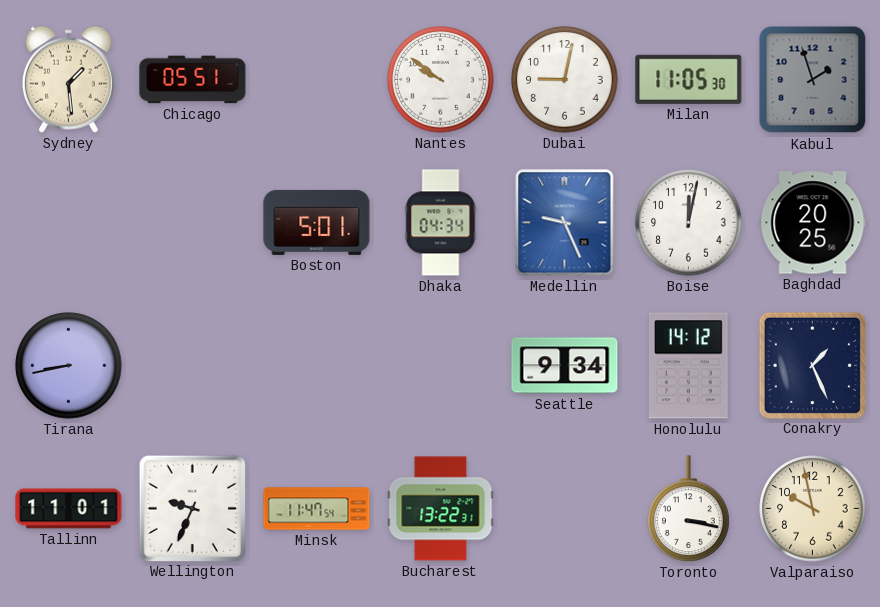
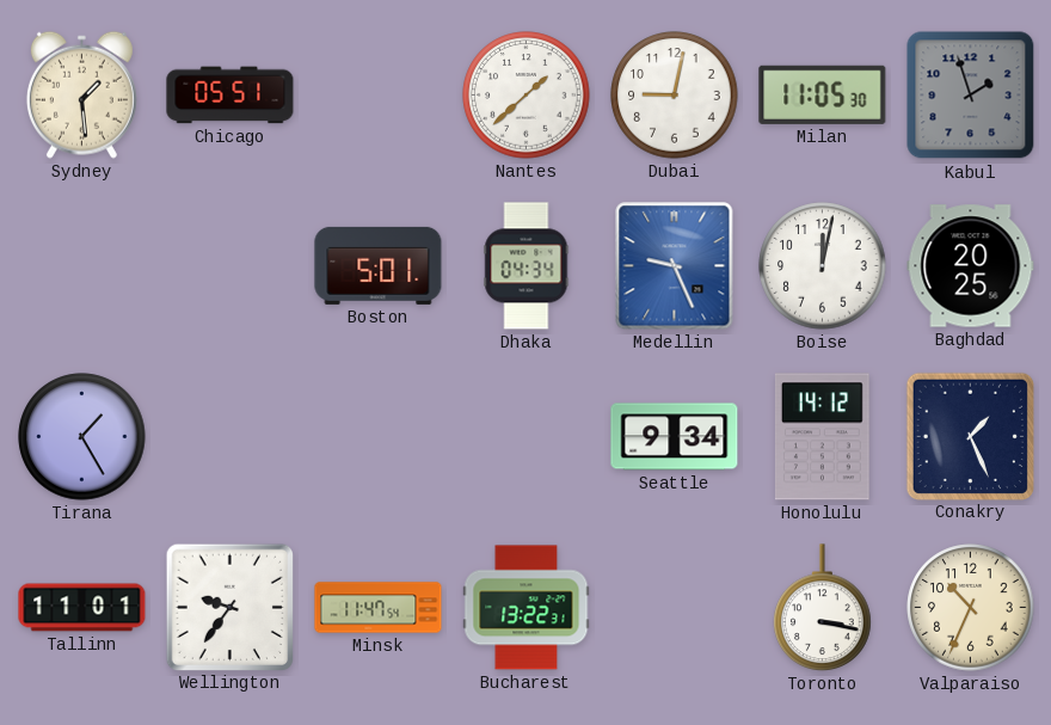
Nantes: 9:51 -> 1:38
Tirana: 8:43 -> 1:25
Wellington: 9:34 -> 9:36
Valparaiso: 9:58 -> 10:34
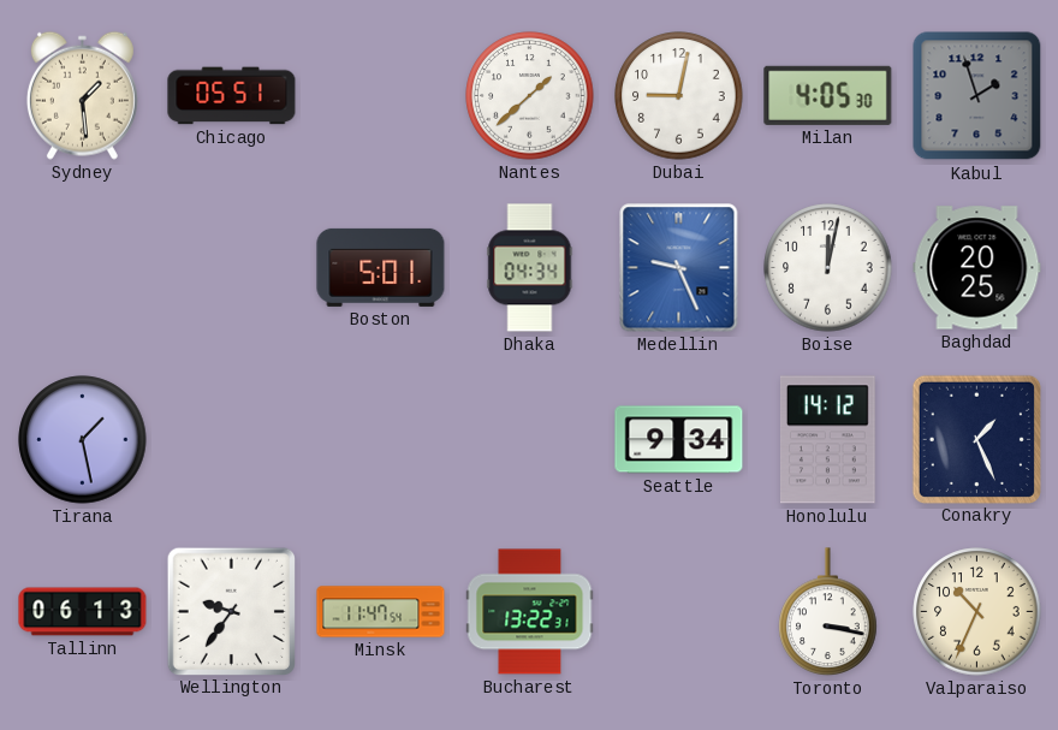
Milan: 11:05 -> 4:05
Tirana: 1:25 -> 1:28
Tallinn: 11:01 -> 06:13
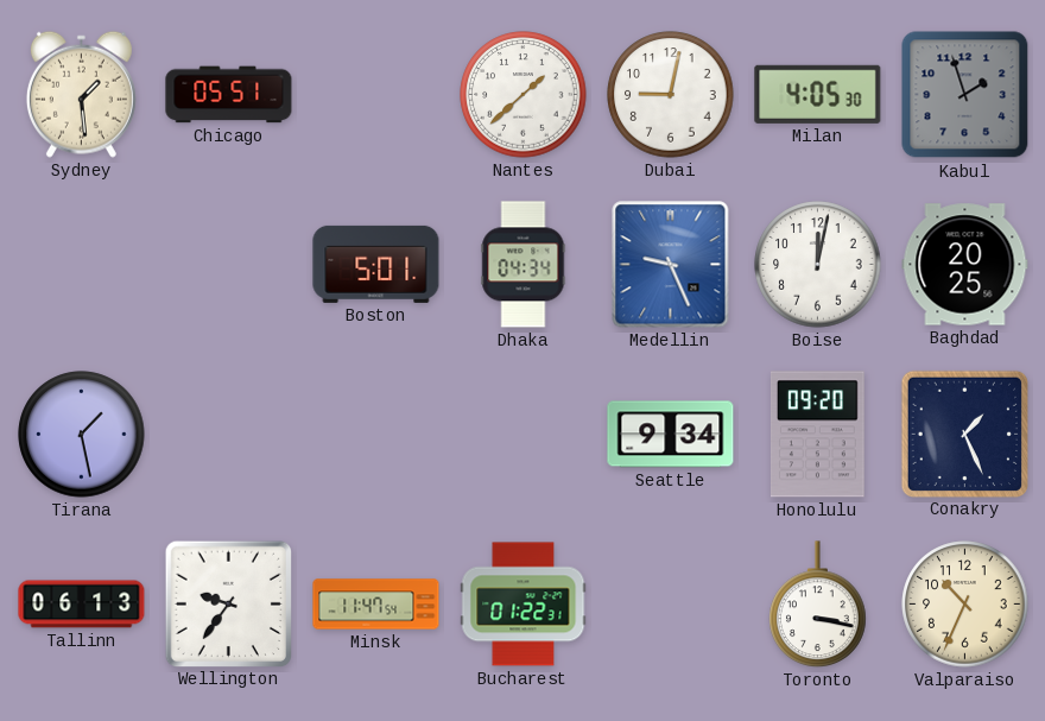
Honolulu: 14:12 -> 09:20
Bucharest: 13:22 -> 01:22
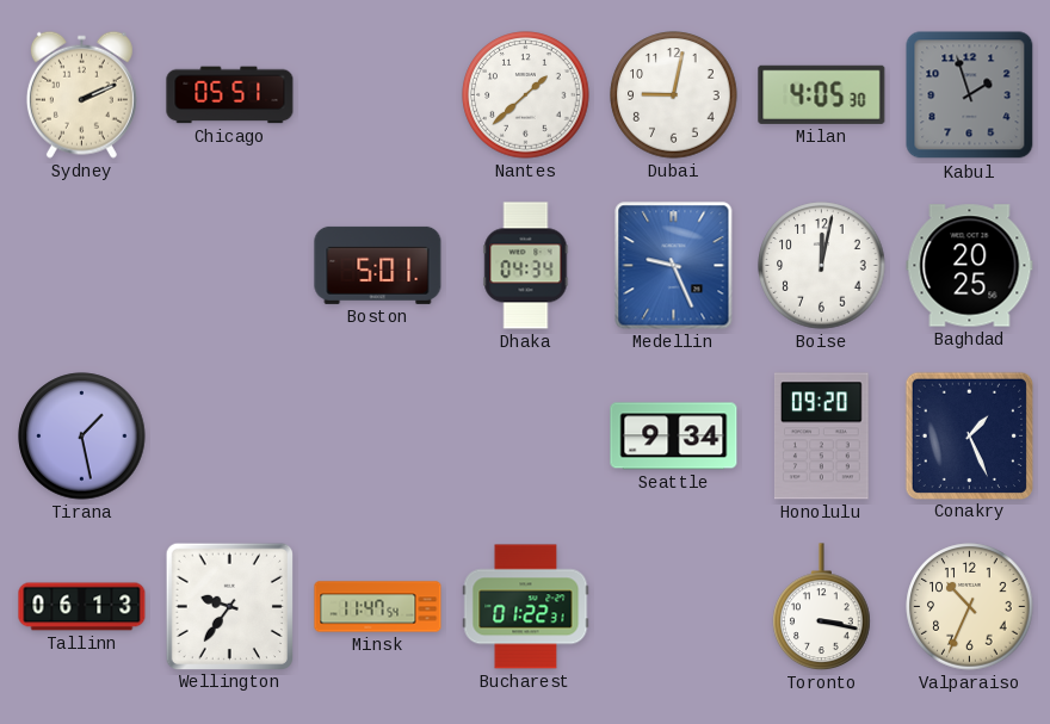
Sydney: 1:29 -> 2:11
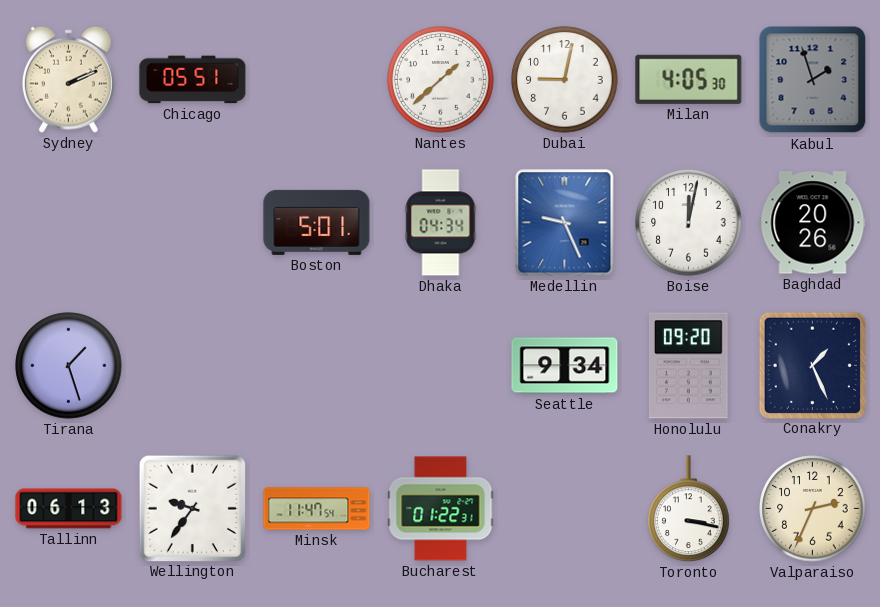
Baghdad: 20:25 -> 20:26
Tirana: 1:28 -> 1:27
Valparaiso: 10:34 -> 2:34
